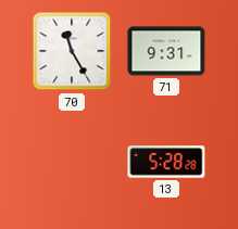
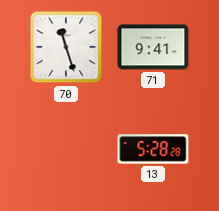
70: 11:25 -> 11:27
71: 9:31 -> 9:41
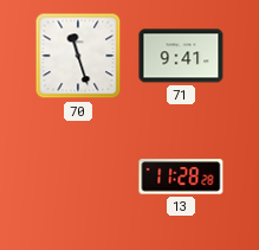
13: 5:28 -> 11:28
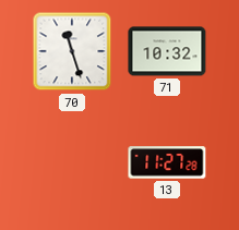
71: 9:41 -> 10:32
13: 11:28 -> 11:27
